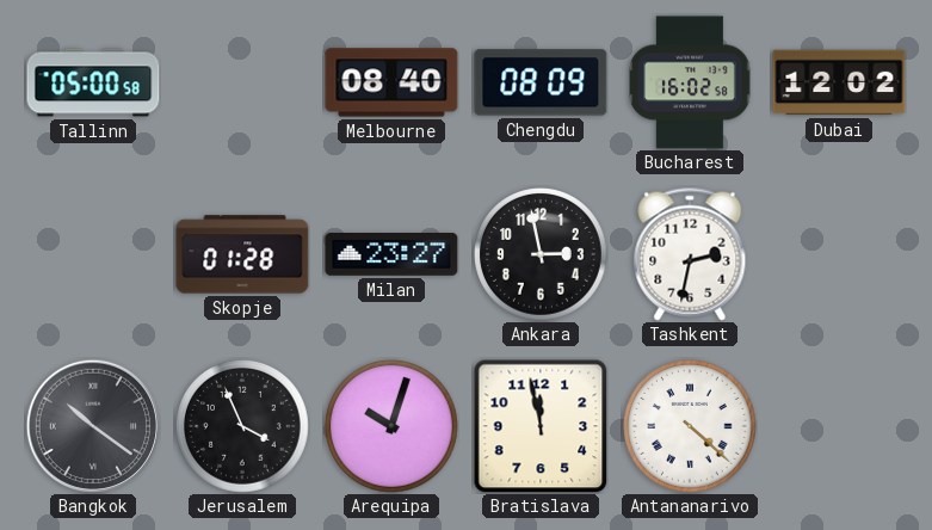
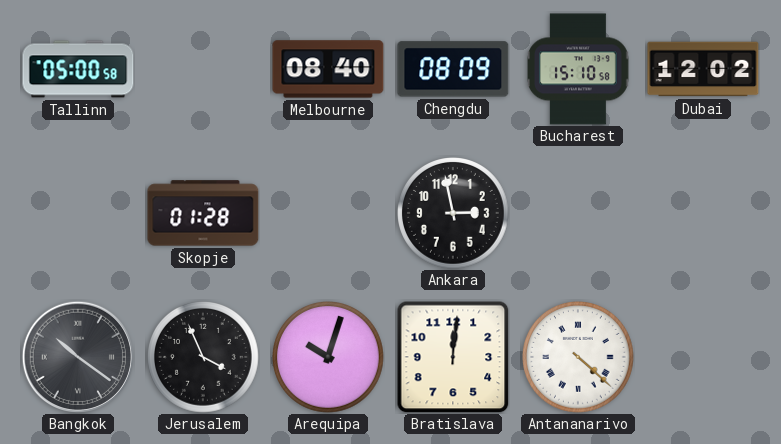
Bucharest: 16:02 -> 15:10
Milan: 23:27 -> none
Tashkent: 2:32 -> none
Bratislava: 11:58 -> 12:01
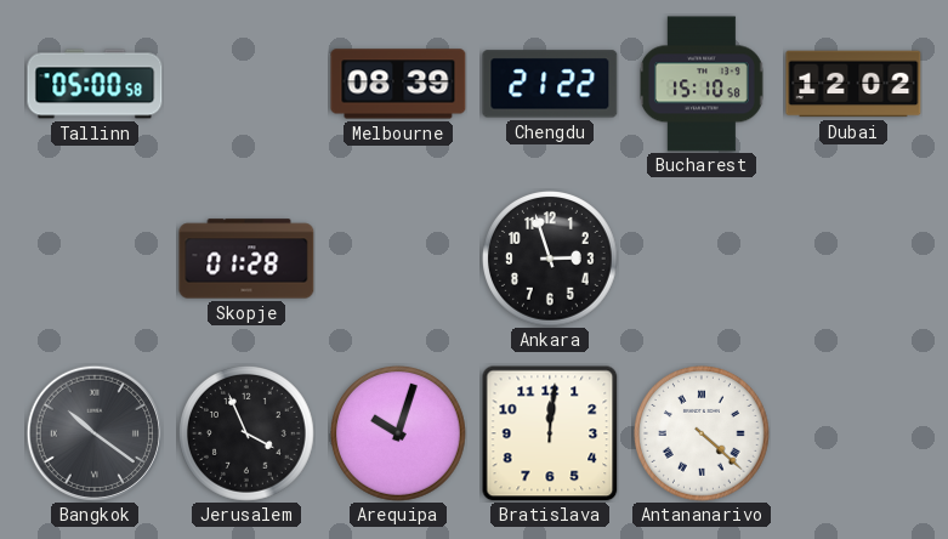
Melbourne: 08:40 -> 08:39
Chengdu: 08:09 -> 21:22
Ankara: 2:58 -> 2:57
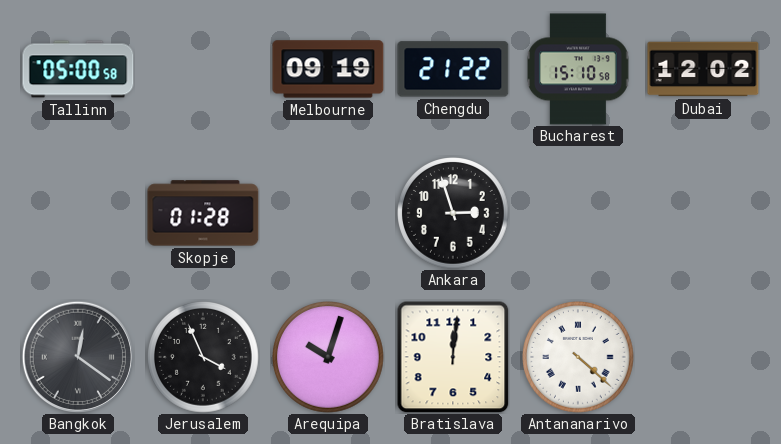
Melbourne: 08:39 -> 09:19
Bangkok: 10:21 -> 12:21
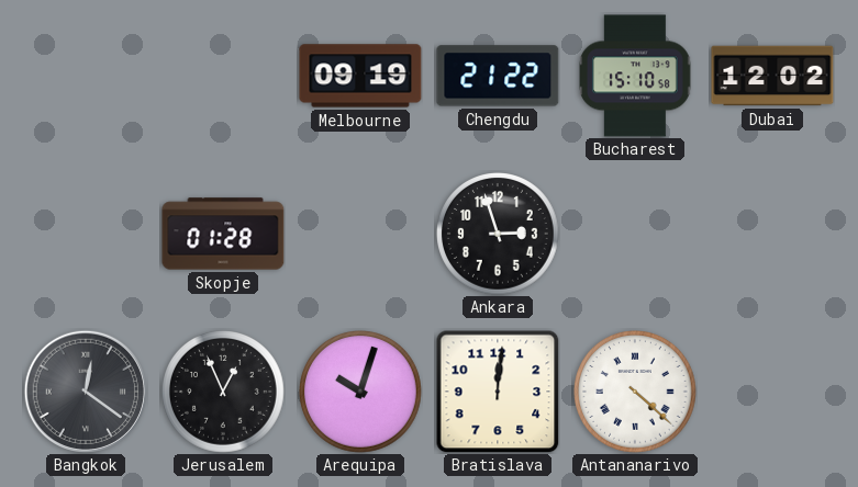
Tallinn: 05:00 -> none
Jerusalem: 3:56 -> 12:56
